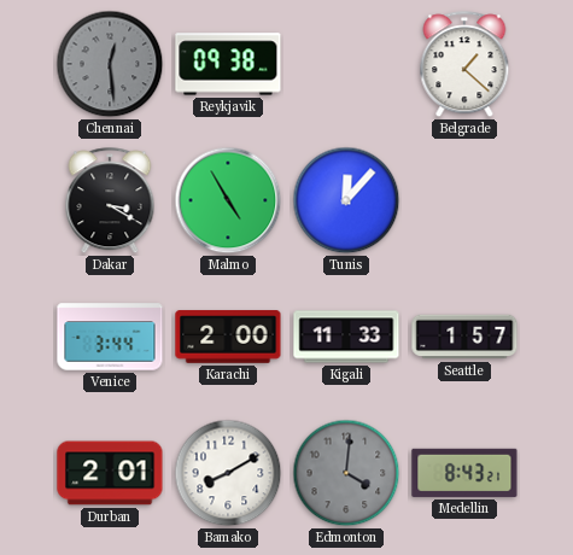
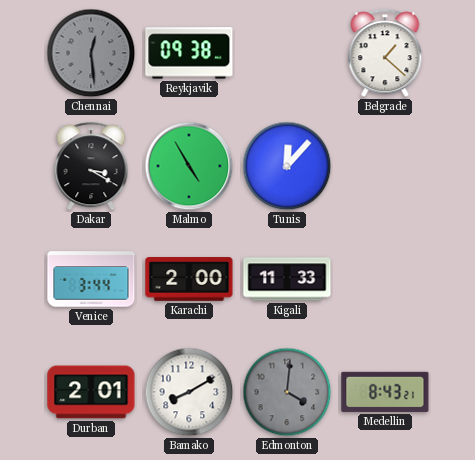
Seattle: 1:57 -> none
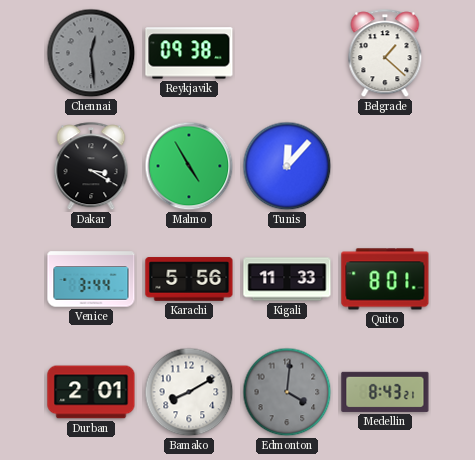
Karachi: 2:00 -> 5:56
Quito: none -> 8:01
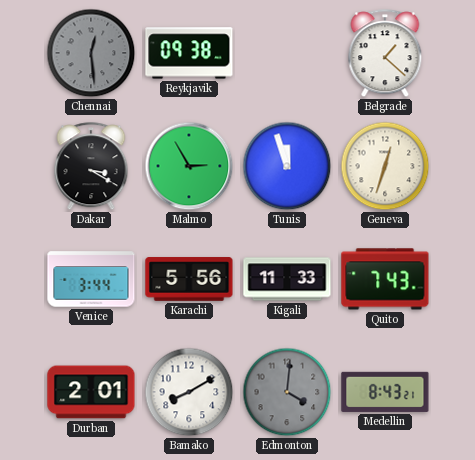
Malmo: 4:55 -> 2:55
Tunis: 12:07 -> 11:57
Geneva: none -> 12:33
Quito: 8:01 -> 7:43
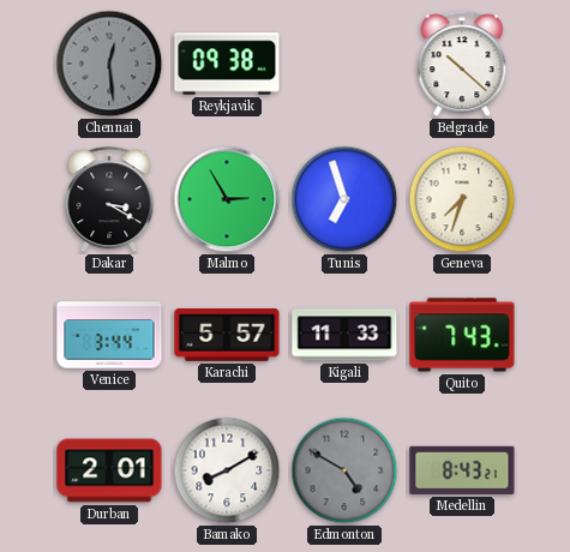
Belgrade: 1:22 -> 10:22
Tunis: 11:57 -> 6:57
Geneva: 12:33 -> 7:33
Karachi: 5:56 -> 5:57
Edmonton: 4:01 -> 4:50
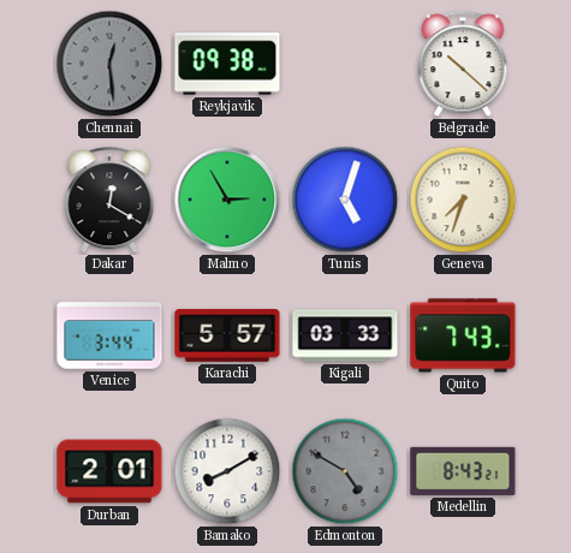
Dakar: 3:20 -> 12:20
Tunis: 6:57 -> 5:03
Kigali: 11:33 -> 03:33
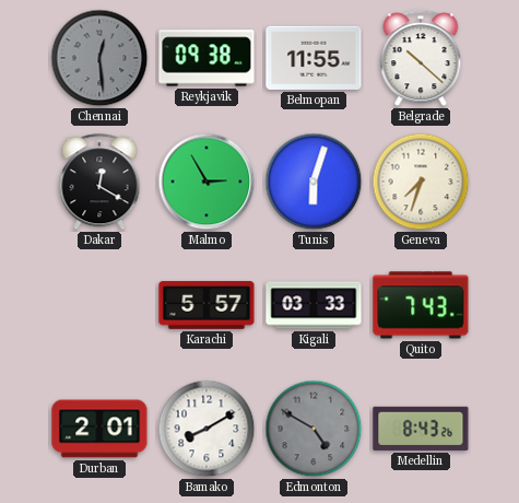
Belmopan: none -> 11:55
Tunis: 5:03 -> 6:03
Venice: 3:44 -> none
Medellin: 8:43:21 -> 8:43:26
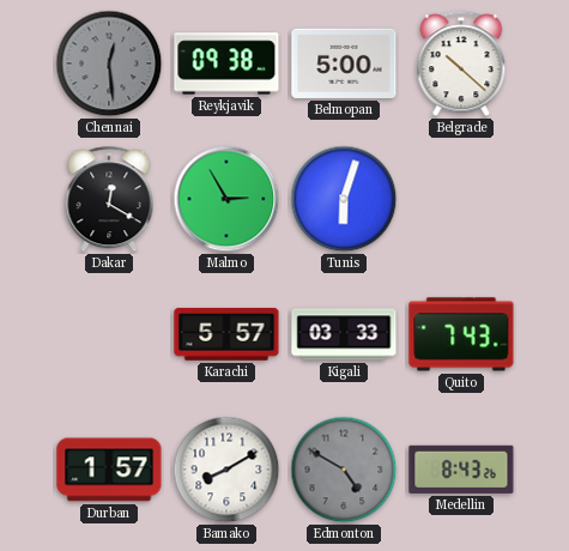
Belmopan: 11:55 -> 5:00
Geneva: 7:33 -> none
Durban: 2:01 -> 1:57
